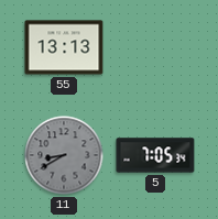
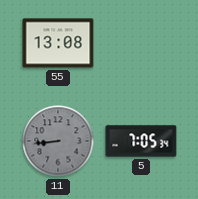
55: 13:13 -> 13:08
11: 8:40 -> 8:44
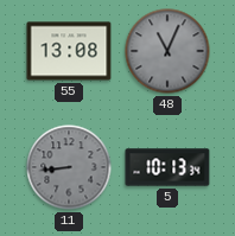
48: none -> 11:04
5: 7:05 -> 10:13
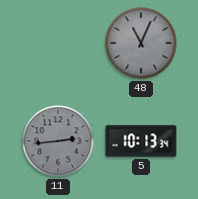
55: 13:08 -> none
11: 8:44 -> 2:44
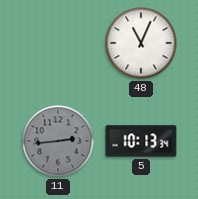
48 dial: grey -> white
